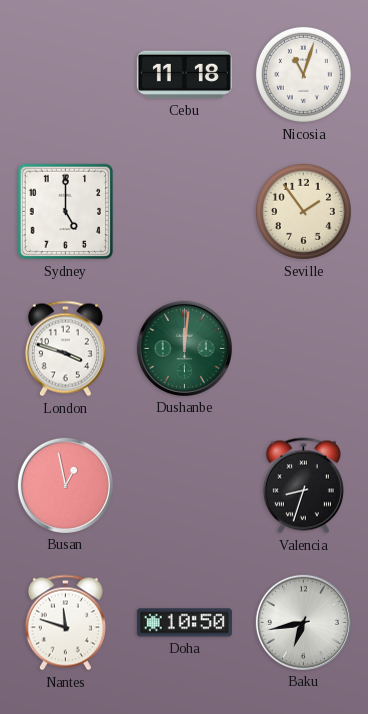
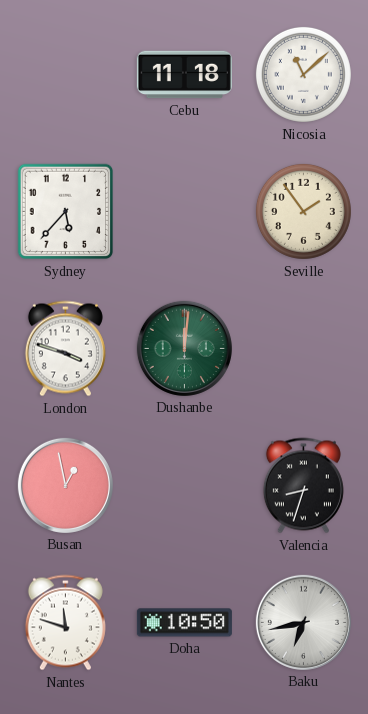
Nicosia: 11:03 -> 11:08
Sydney: 5:00 -> 5:37
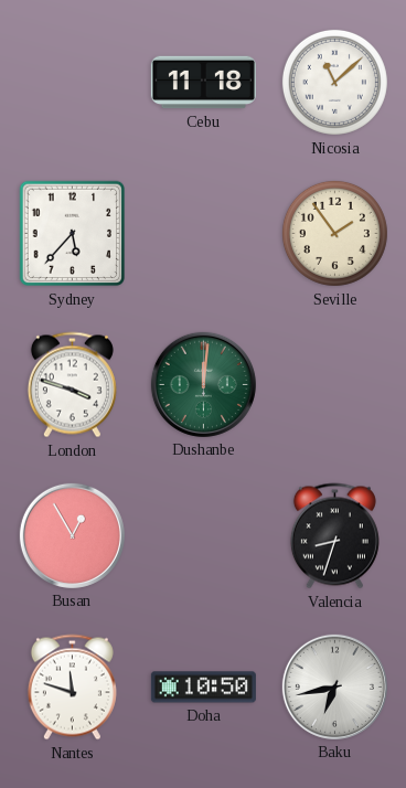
Busan: 12:58 -> 12:55
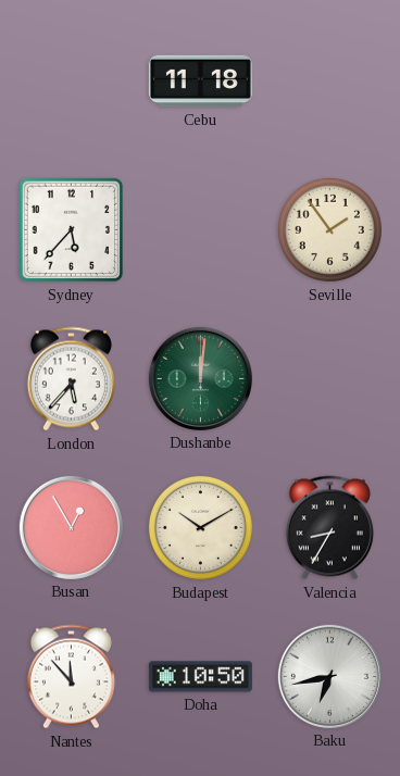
Nicosia: 11:08 -> none
London: 3:48 -> 5:37
Budapest: none -> 10:10
Valencia: 8:33 -> 8:35
Nantes: 11:48 -> 11:53
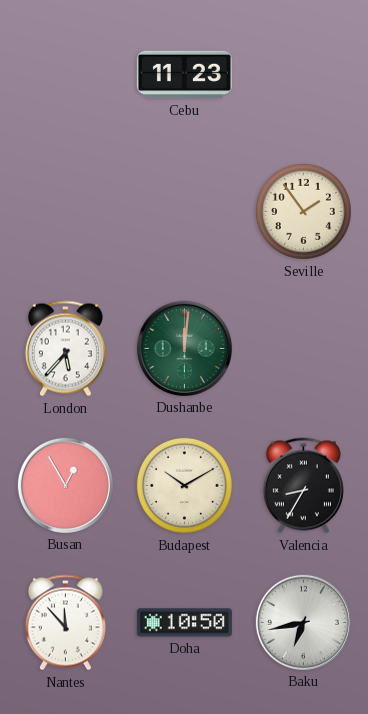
Cebu: 11:18 -> 11:23
Sydney: 5:37 -> none
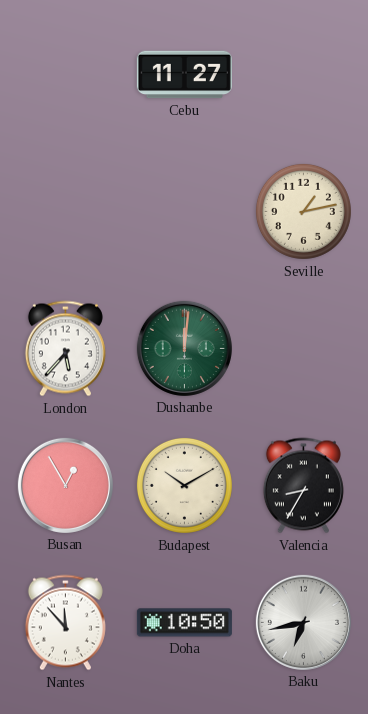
Cebu: 11:23 -> 11:27
Seville: 1:54 -> 1:13
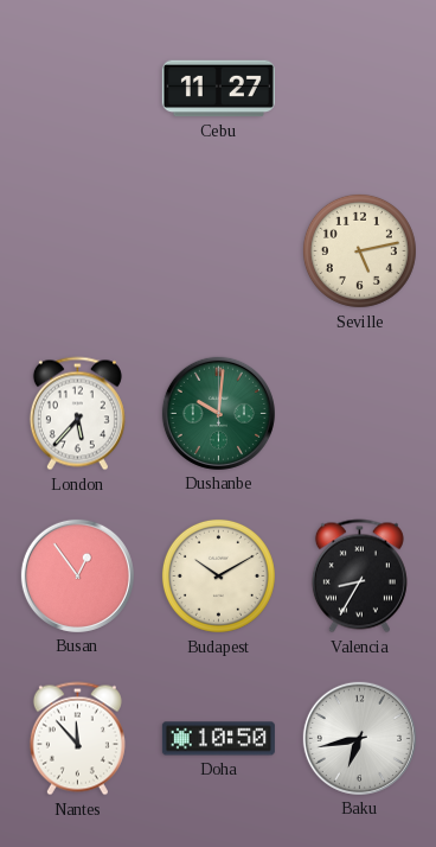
Seville: 1:13 -> 5:13
Dushanbe: 12:01 -> 10:01
Busan: 12:55 -> 12:54
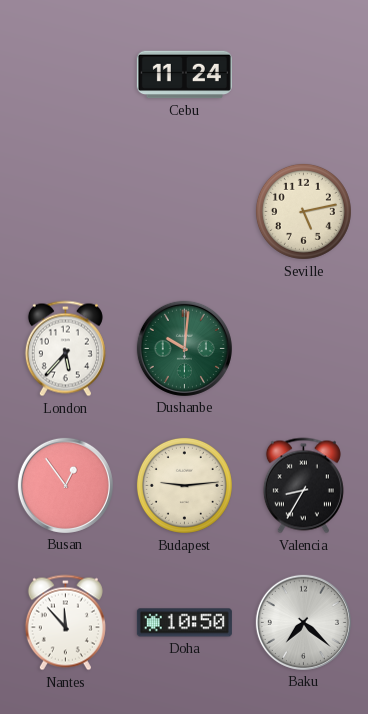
Cebu: 11:27 -> 11:24
Budapest: 10:10 -> 9:14
Baku: 6:43 -> 7:22
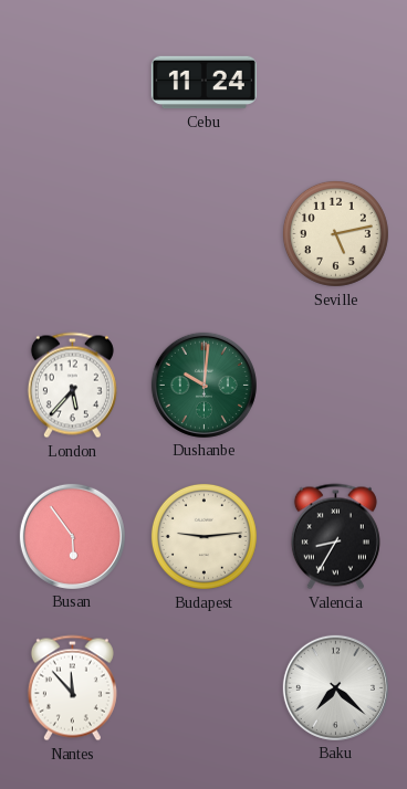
Busan: 12:54 -> 5:54
Doha: 10:50 -> none
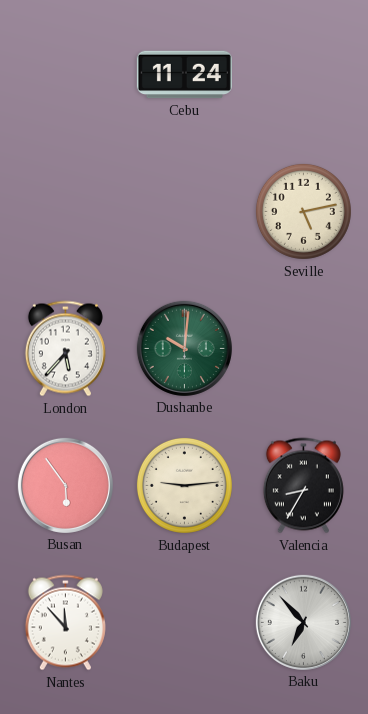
Baku: 7:22 -> 6:53
